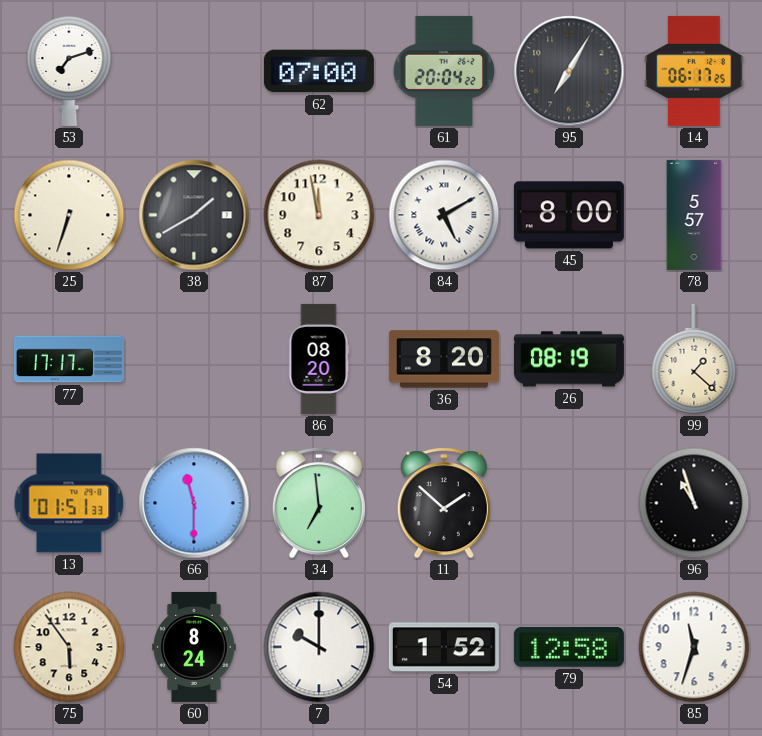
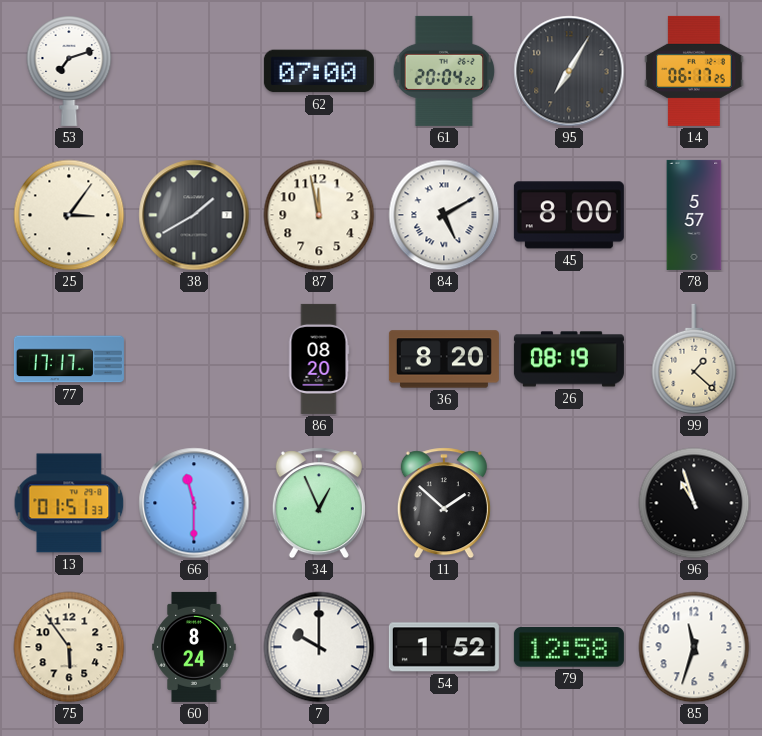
25: 6:33 -> 3:06
34: 6:59 -> 12:56
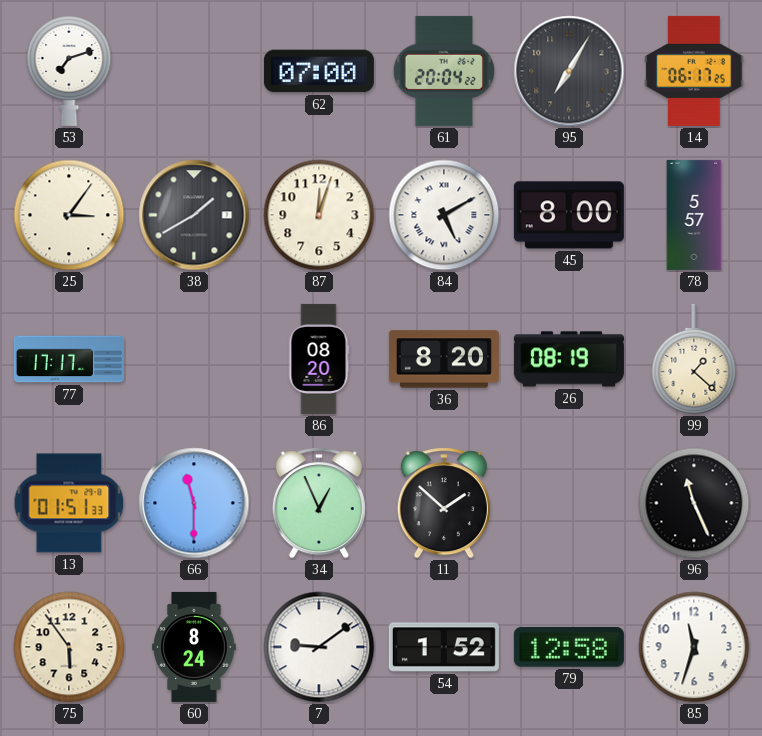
87: 11:58 -> 12:03
96: 10:57 -> 11:26
7: 10:00 -> 9:09
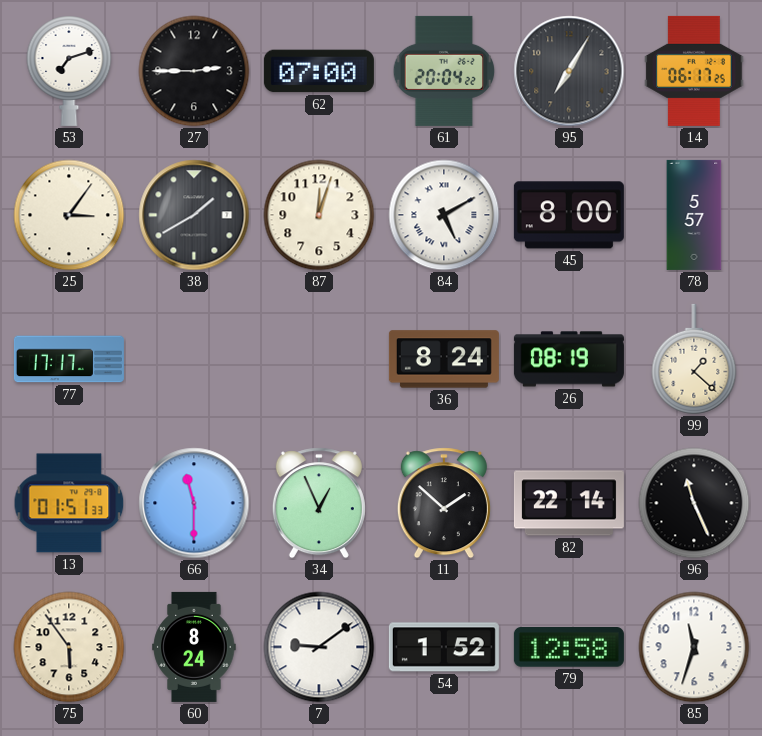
27: none -> 2:45
86: 08:20 -> none
36: 8:20 -> 8:24
82: none -> 22:14
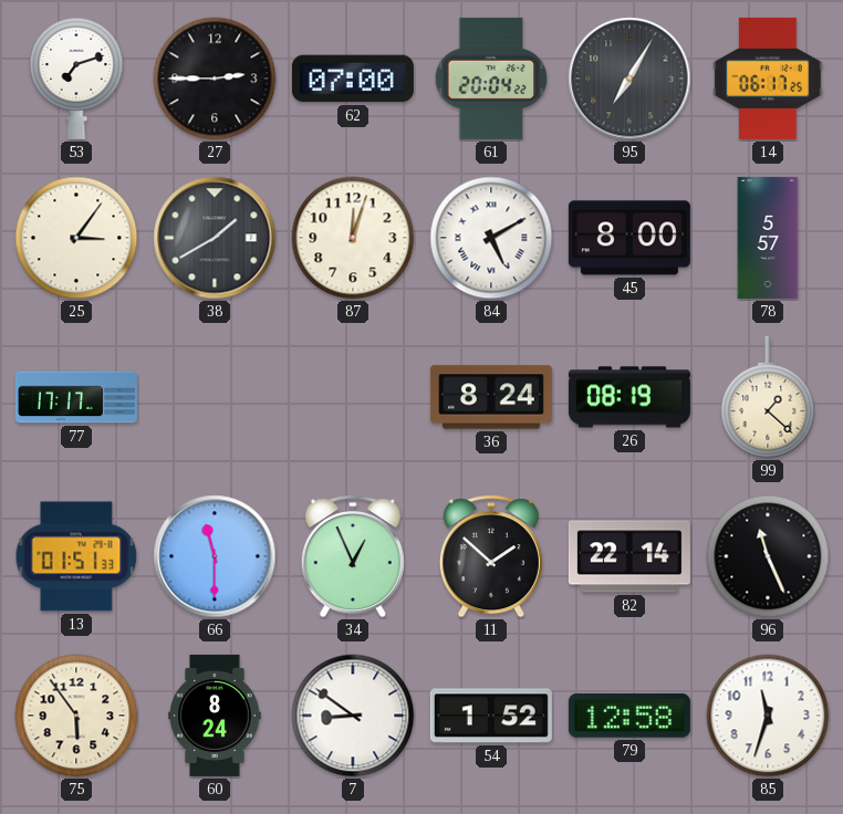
7: 9:09 -> 8:51
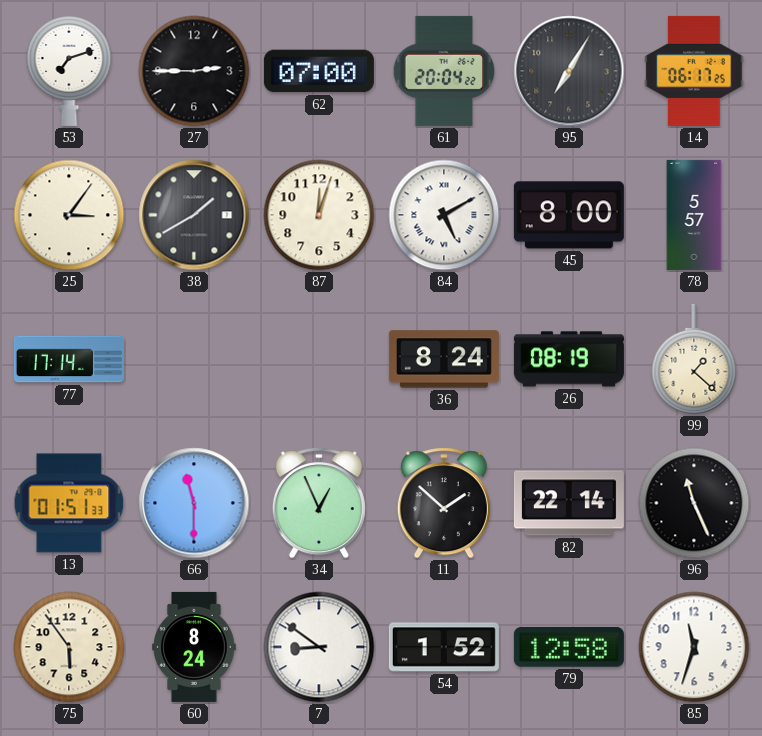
77: 17:17 -> 17:14
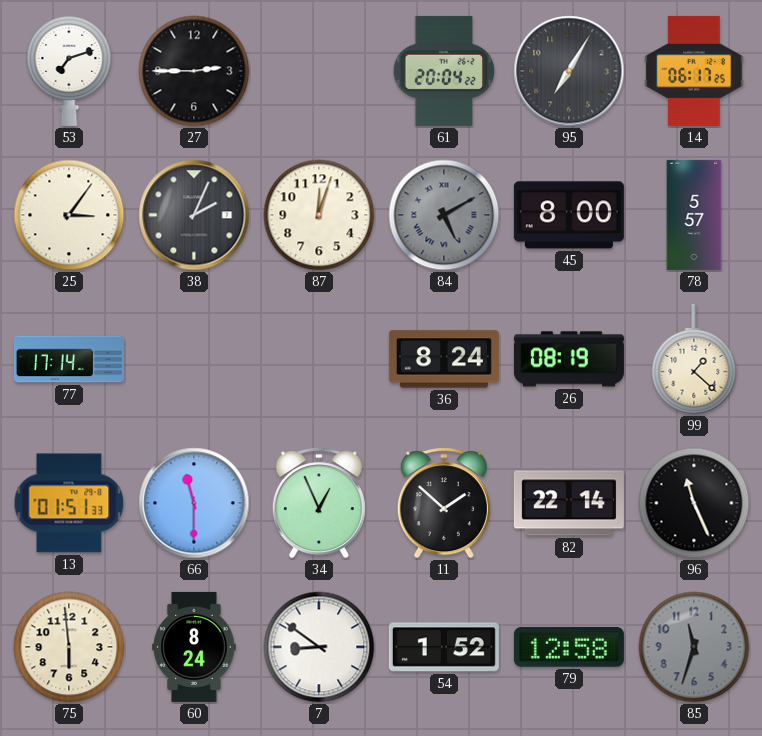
62: 07:00 -> none
38: 1:40 -> 2:04
84 dial: white -> grey
75: 5:54 -> 5:59
85 dial: white -> grey
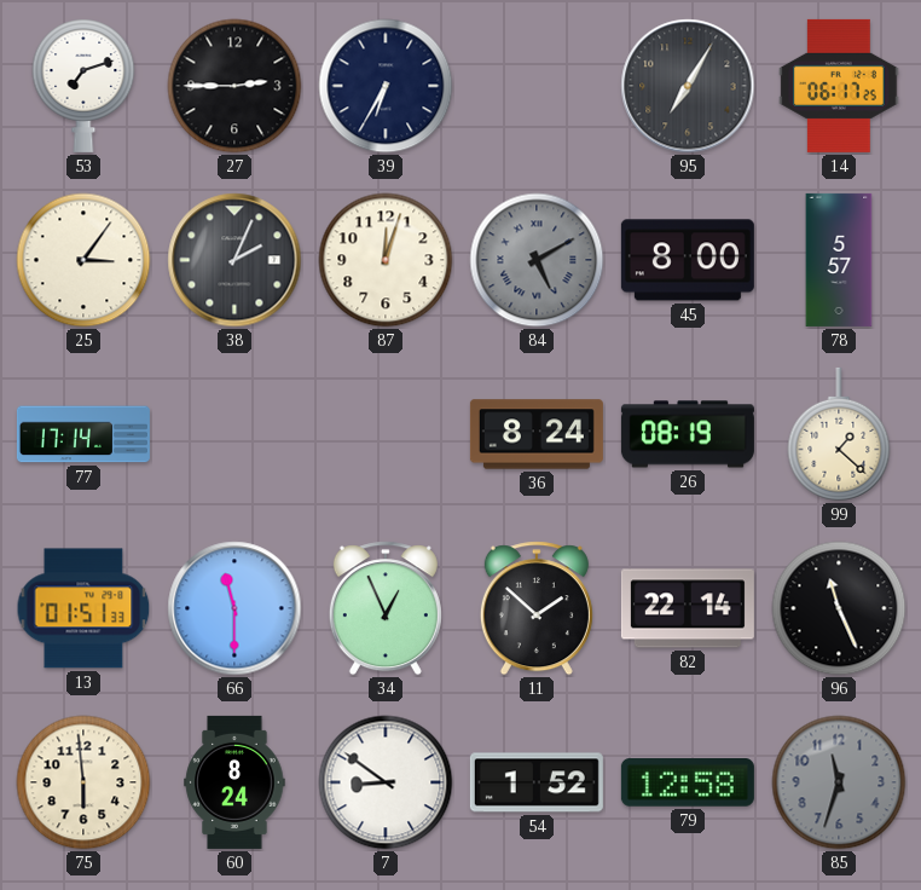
39: none -> 6:35
61: 20:04 -> none
